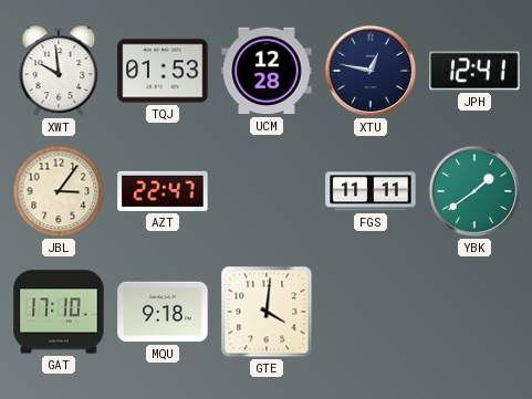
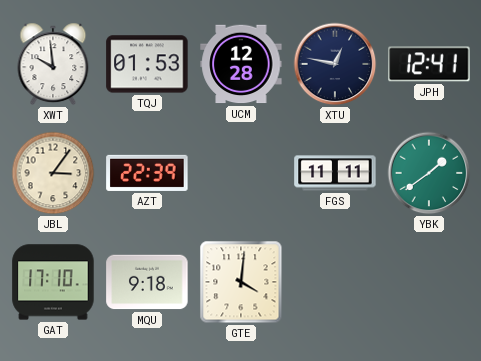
AZT: 22:47 -> 22:39
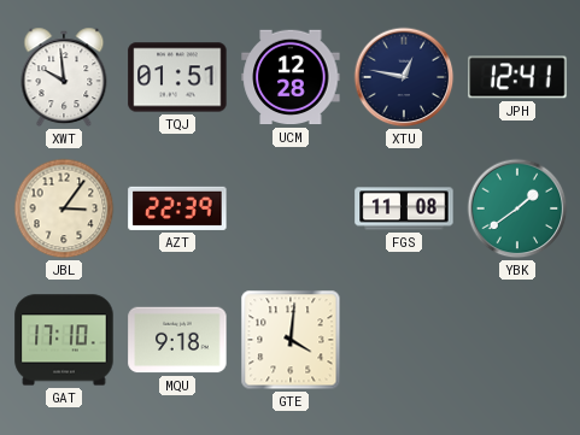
TQJ: 01:53 -> 01:51
FGS: 11:11 -> 11:08
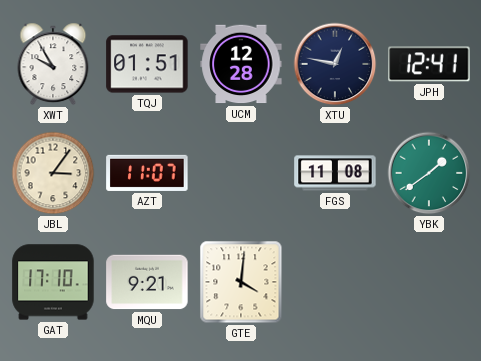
XWT: 9:59 -> 9:55
AZT: 22:39 -> 11:07
MQU: 9:18 -> 9:21
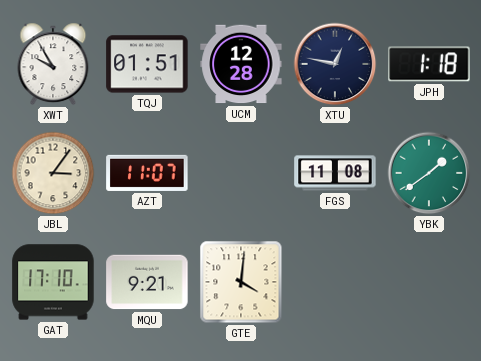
JPH: 12:41 -> 1:18
